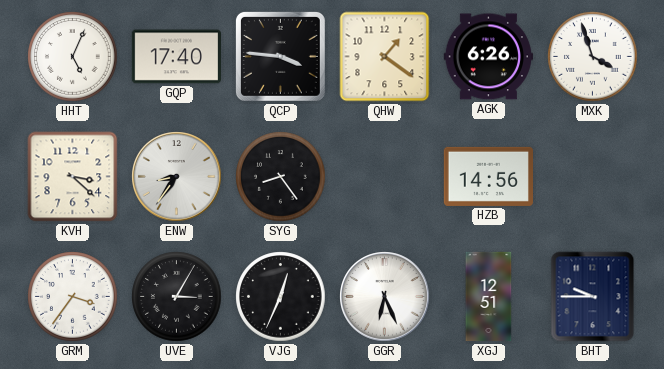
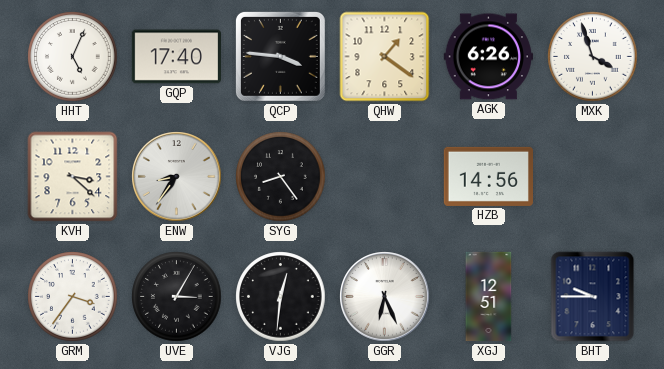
VJG: 12:34 -> 12:31
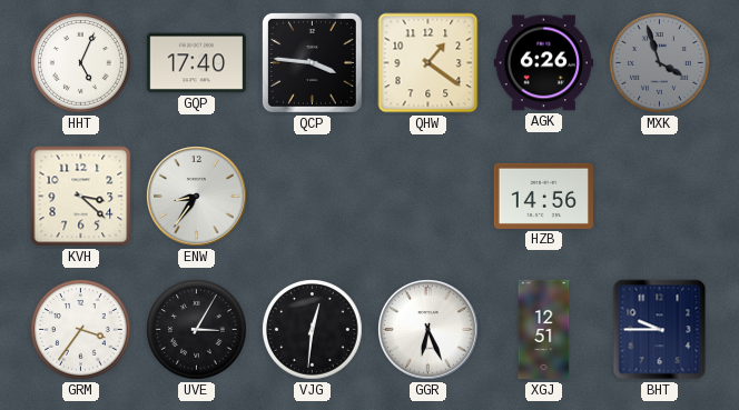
MXK dial: white -> grey
SYG: 8:24 -> none
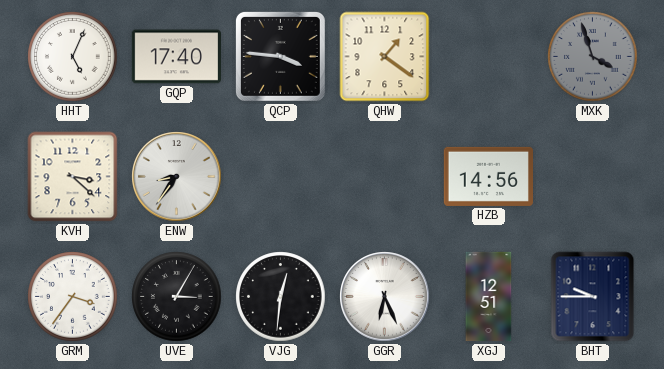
AGK: 6:26 -> none
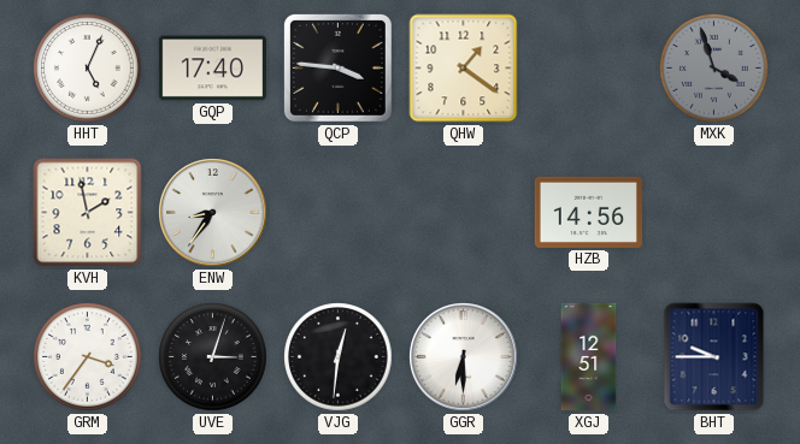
KVH: 3:22 -> 1:58
UVE: 3:05 -> 3:03
GGR: 6:26 -> 6:30
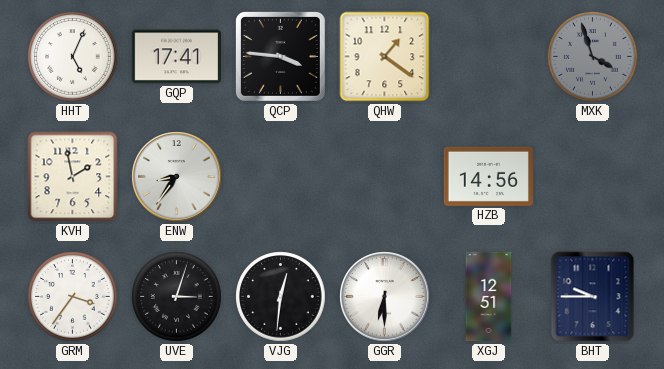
GQP: 17:40 -> 17:41
